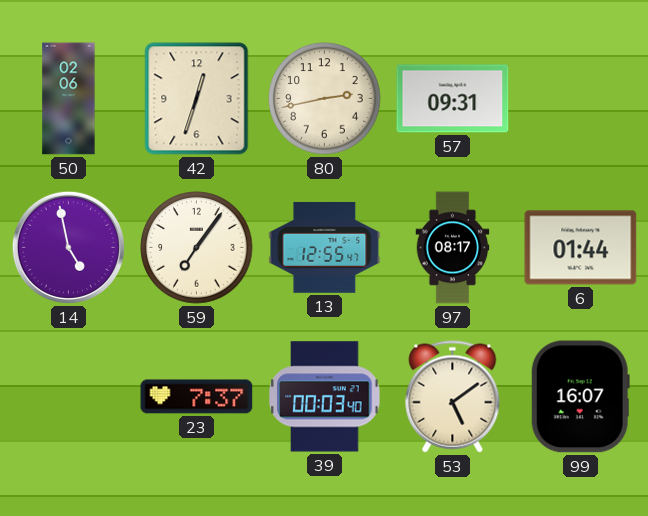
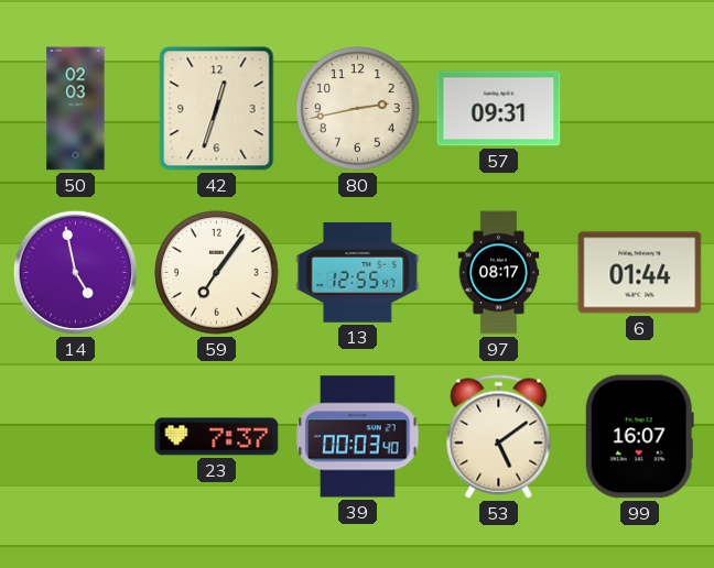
50: 02:06 -> 02:03
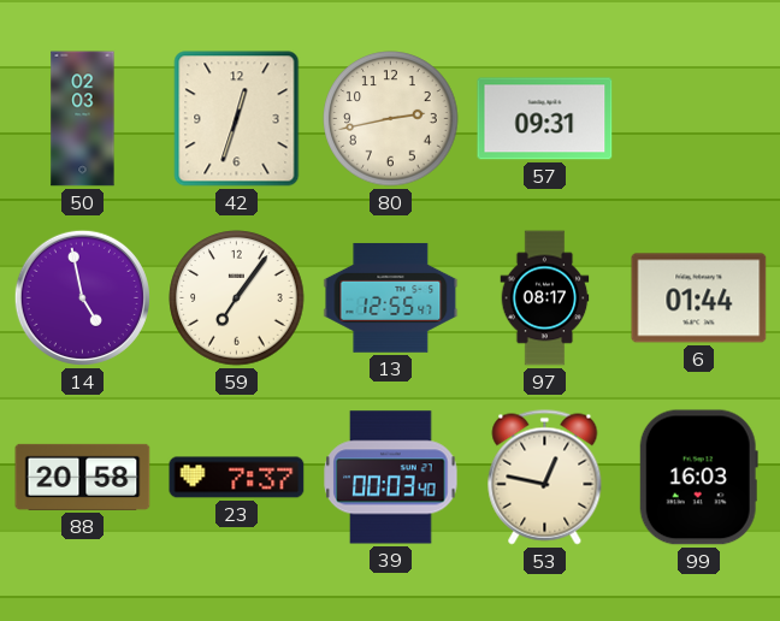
88: none -> 20:58
53: 5:09 -> 12:47
99: 16:07 -> 16:03
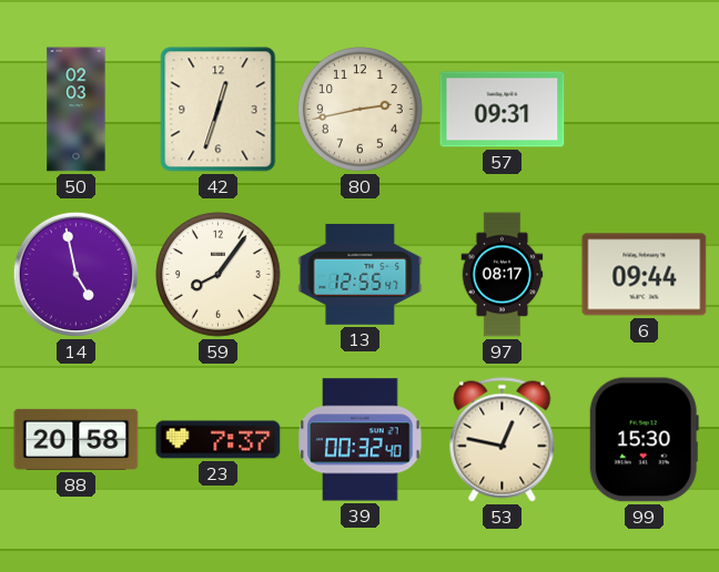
59: 7:06 -> 8:06
6: 01:44 -> 09:44
39: 00:03 -> 00:32
99: 16:03 -> 15:30
